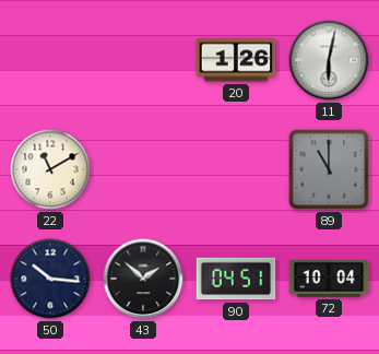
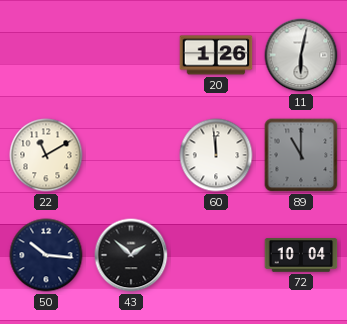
60: none -> 11:59
90: 04:51 -> none
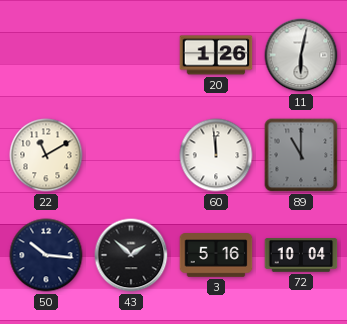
3: none -> 5:16
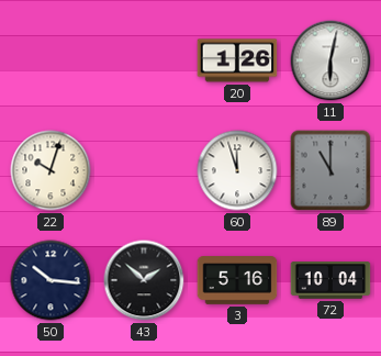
22: 11:10 -> 10:03
60: 11:59 -> 11:57
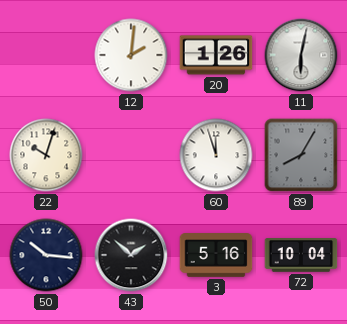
12: none -> 2:01
89: 11:00 -> 8:05
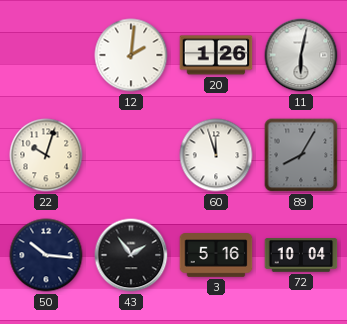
43: 1:52 -> 1:54
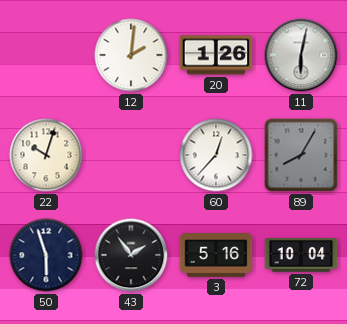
60: 11:57 -> 12:37
50: 10:16 -> 5:57
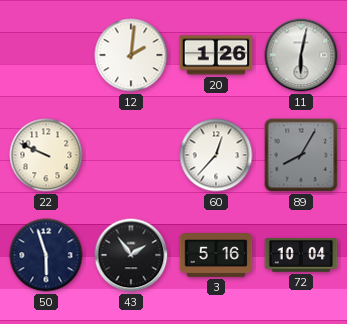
22: 10:03 -> 9:49
